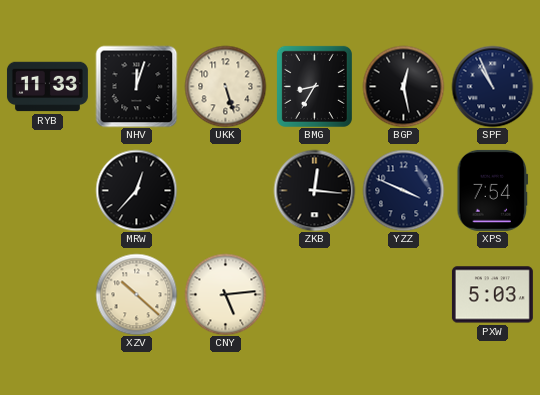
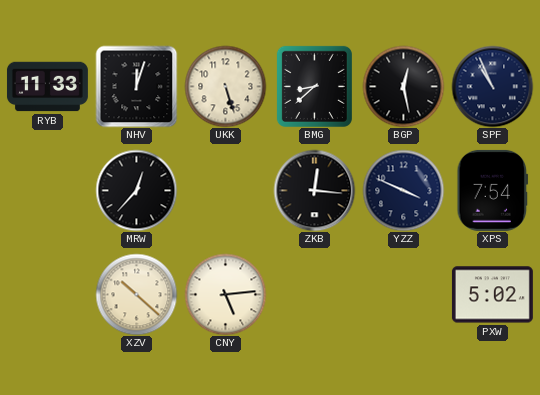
BMG: 8:35 -> 8:38
PXW: 5:03 -> 5:02
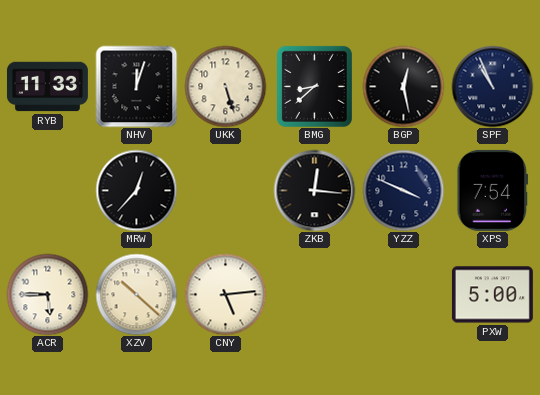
ACR: none -> 5:45
PXW: 5:02 -> 5:00
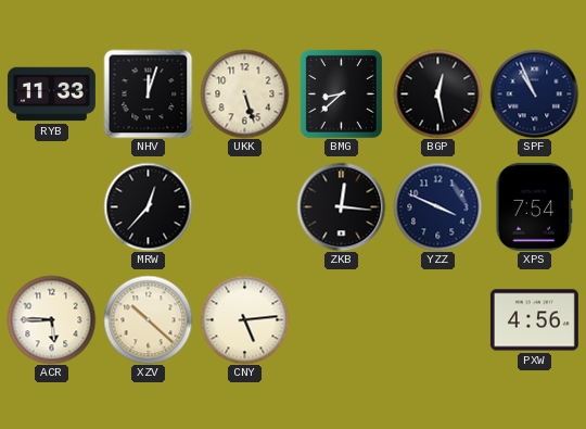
PXW: 5:00 -> 4:56
